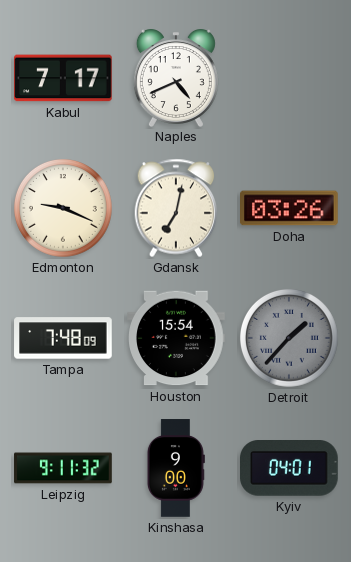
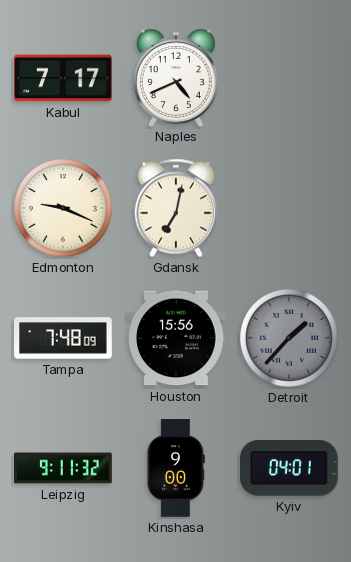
Doha: 03:26 -> none
Houston: 15:54 -> 15:56
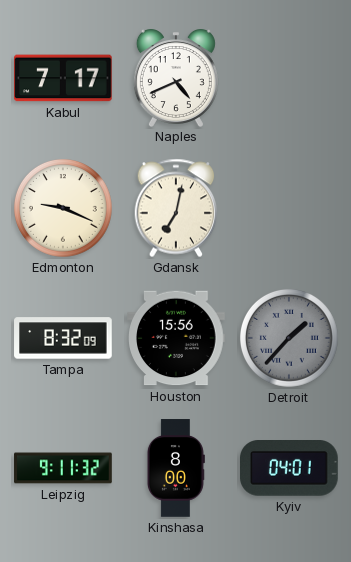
Tampa: 7:48 -> 8:32
Kinshasa: 9:00 -> 8:00
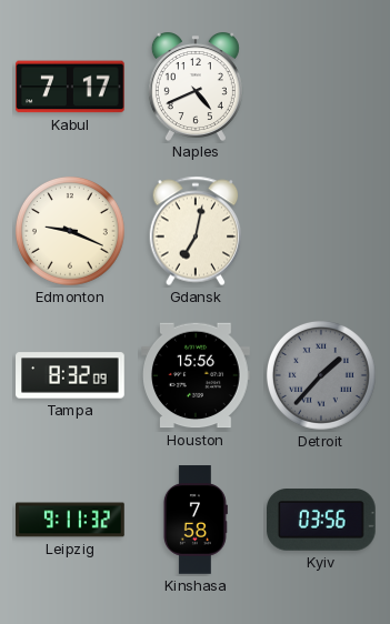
Kinshasa: 8:00 -> 7:58
Kyiv: 04:01 -> 03:56
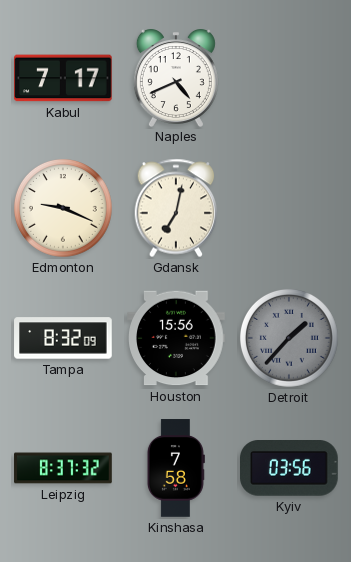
Leipzig: 9:11 -> 8:37
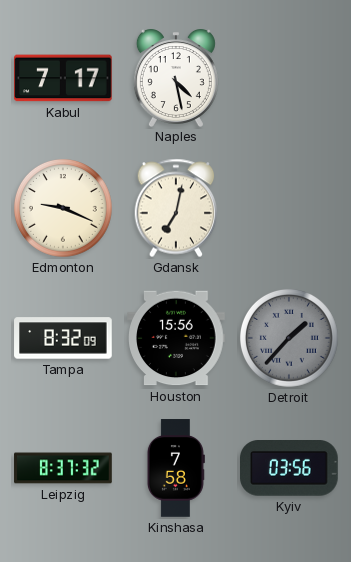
Naples: 4:41 -> 4:28
